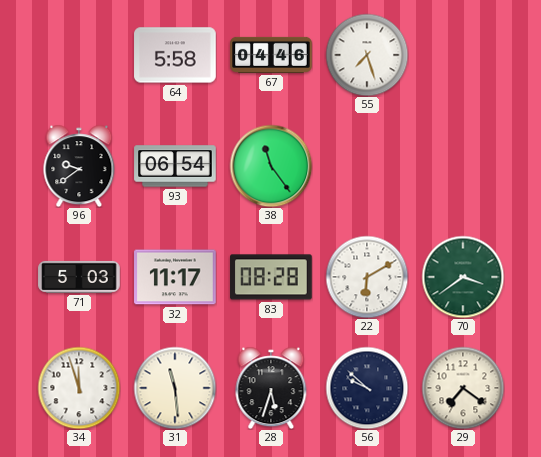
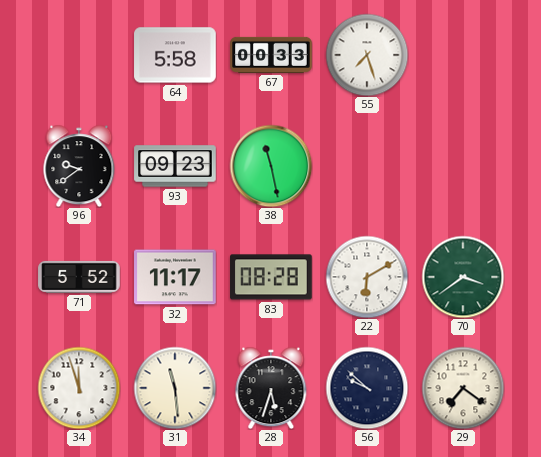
67: 04:46 -> 00:33
93: 06:54 -> 09:23
38: 11:24 -> 11:28
71: 5:03 -> 5:52
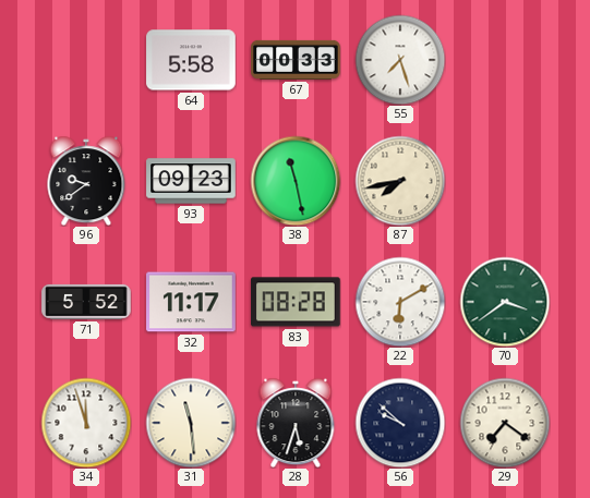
87: none -> 7:43
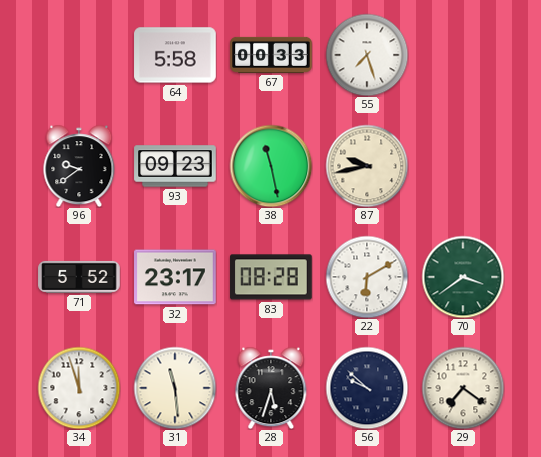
87: 7:43 -> 9:43
32: 11:17 -> 23:17
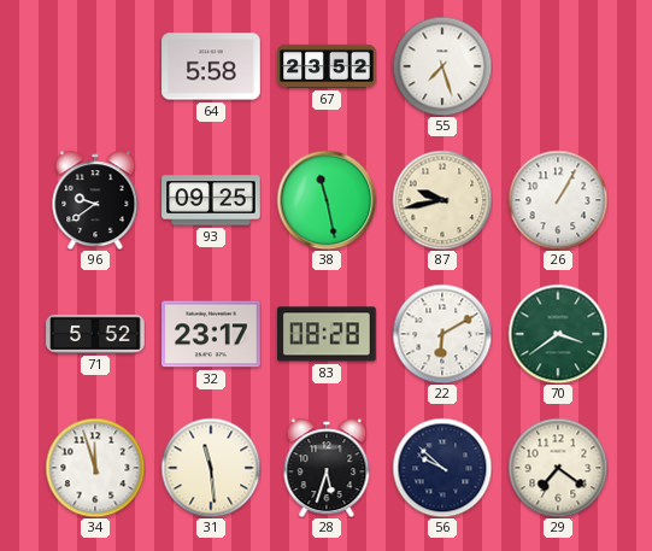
67: 00:33 -> 23:52
93: 09:23 -> 09:25
26: none -> 1:05
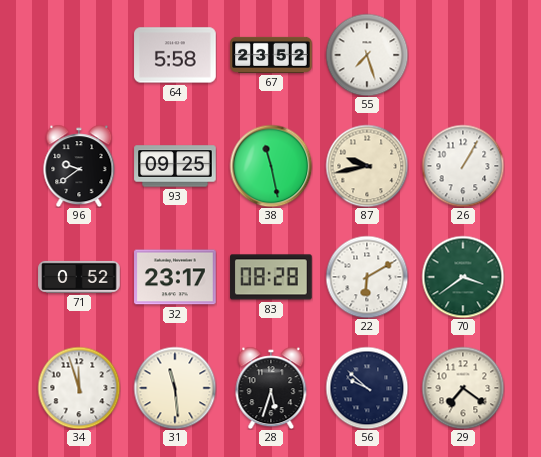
71: 5:52 -> 0:52
